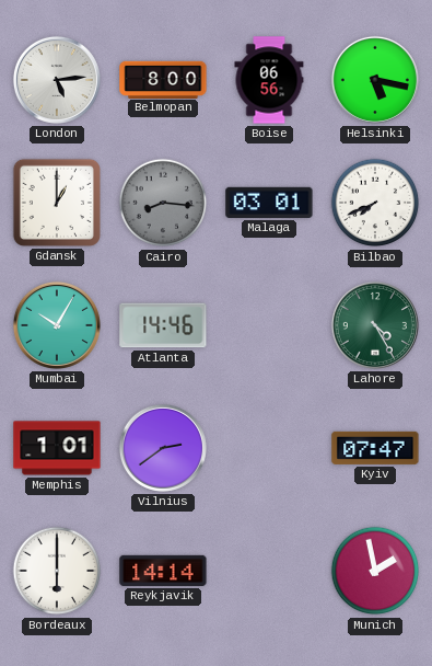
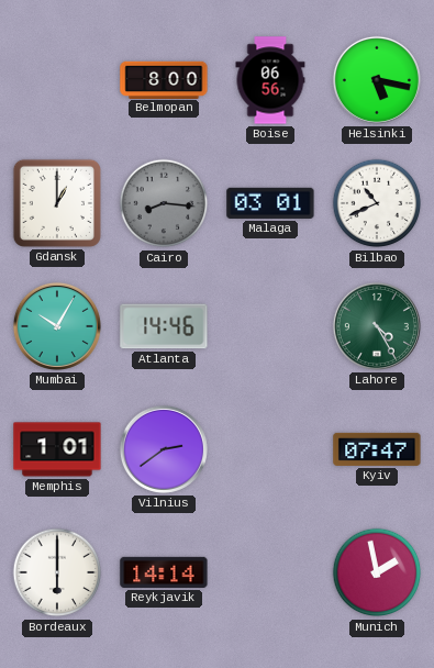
London: 5:14 -> none
Bilbao: 7:41 -> 10:41
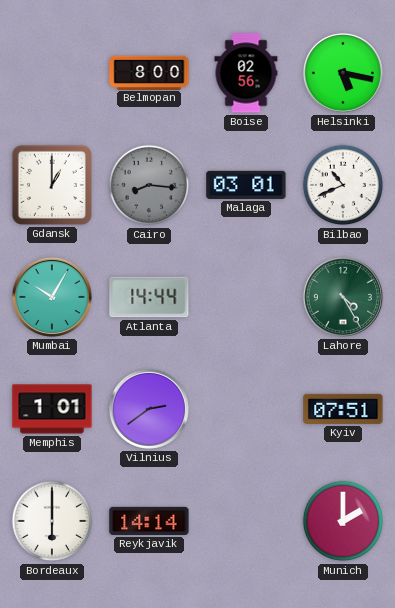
Boise: 06:56 -> 02:56
Atlanta: 14:46 -> 14:44
Kyiv: 07:47 -> 07:51
Munich: 1:58 -> 2:00
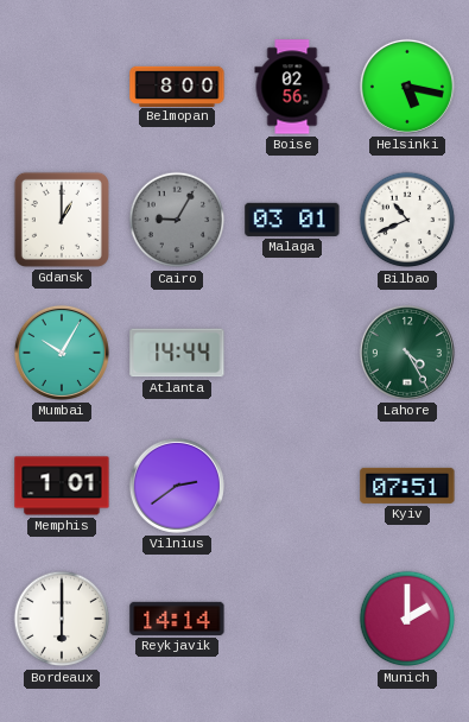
Cairo: 8:16 -> 9:05
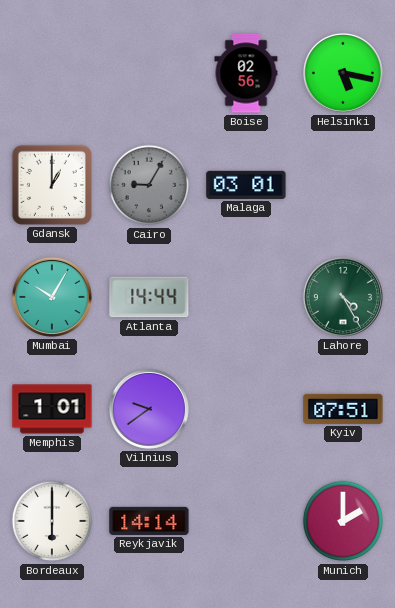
Belmopan: 8:00 -> none
Bilbao: 10:41 -> none
Vilnius: 2:39 -> 9:39
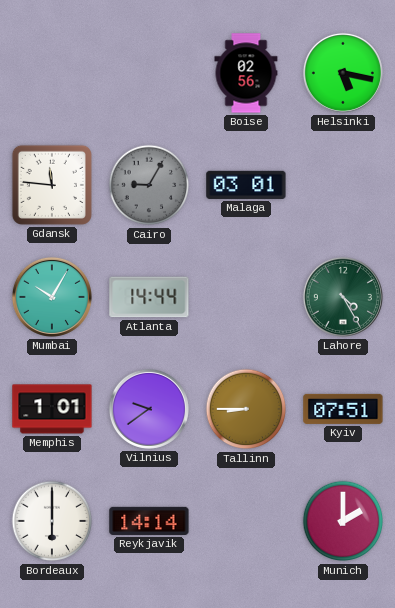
Gdansk: 1:00 -> 11:46
Tallinn: none -> 8:45
